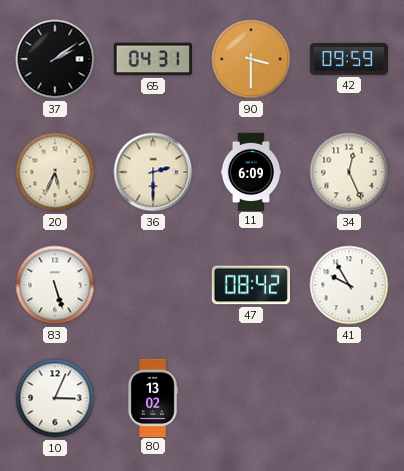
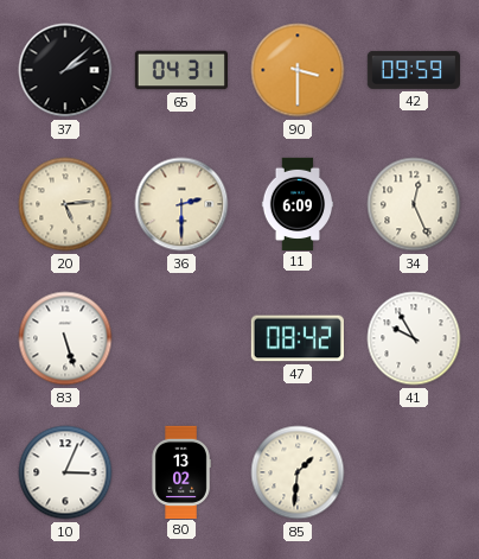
37: 2:09 -> 2:08
20: 5:34 -> 5:14
85: none -> 1:31
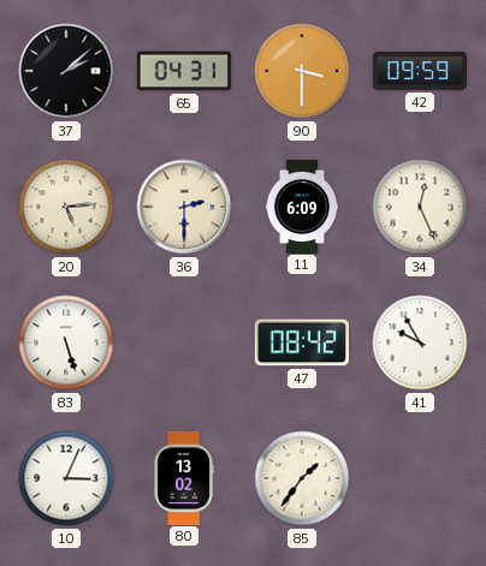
85: 1:31 -> 1:36
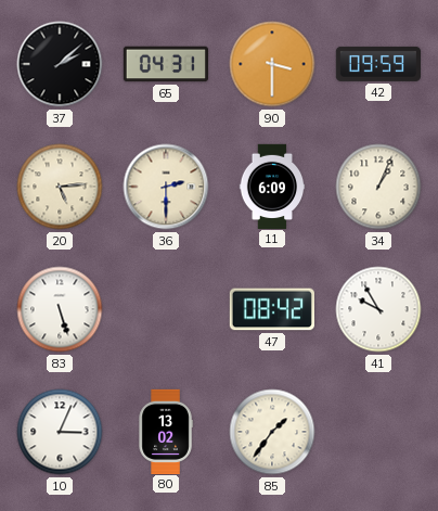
34: 12:26 -> 1:04
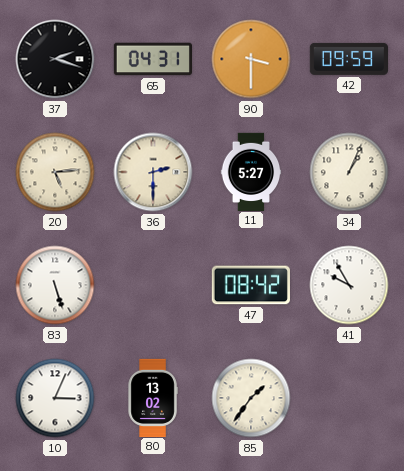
37: 2:08 -> 2:18
11: 6:09 -> 5:27
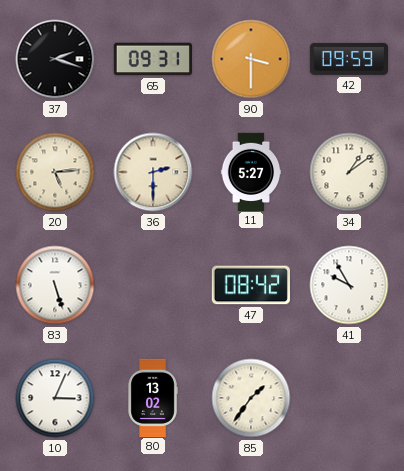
65: 04:31 -> 09:31
34: 1:04 -> 1:09
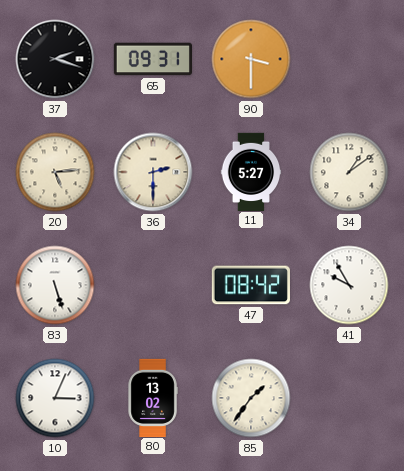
42: 09:59 -> none
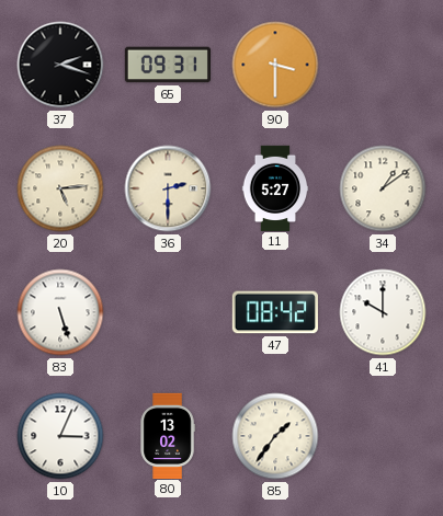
41: 9:55 -> 10:00
